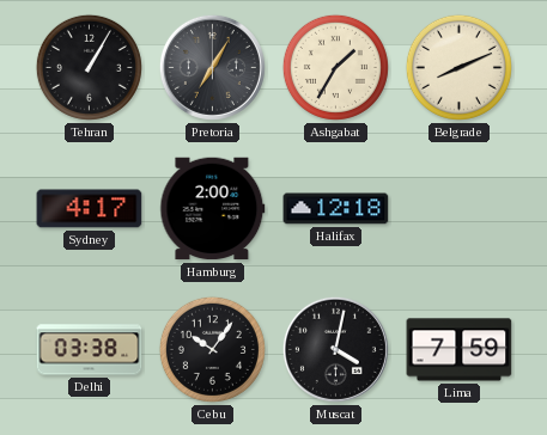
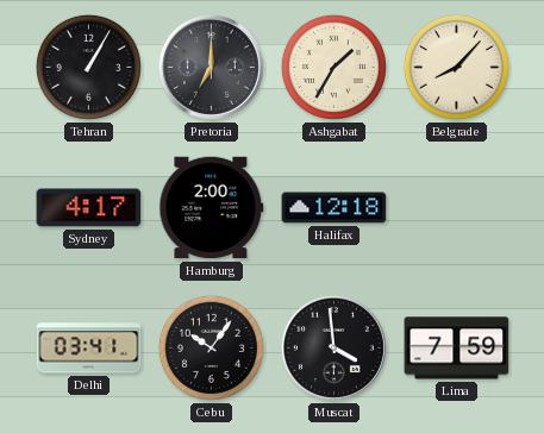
Pretoria: 7:05 -> 7:00
Belgrade: 8:11 -> 8:07
Delhi: 03:38 -> 03:41
Muscat: 4:02 -> 3:59
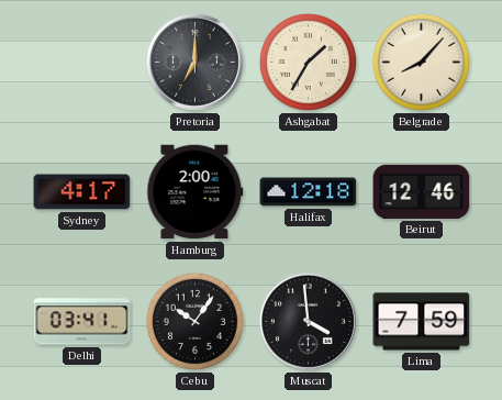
Tehran: 1:05 -> none
Beirut: none -> 12:46
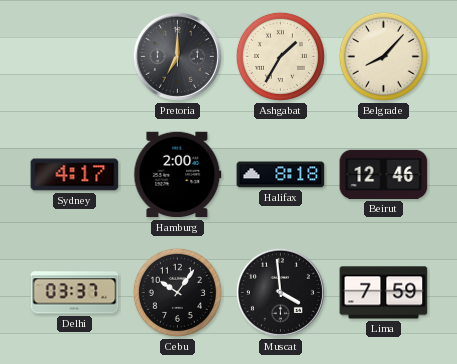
Halifax: 12:18 -> 8:18
Delhi: 03:41 -> 03:37
